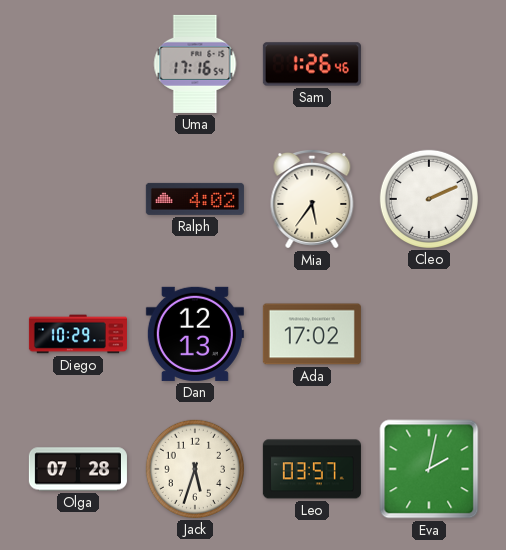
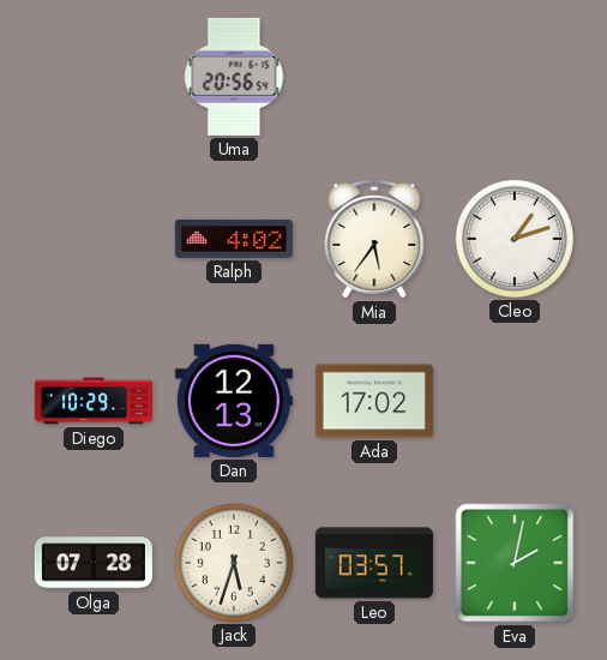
Uma: 17:16 -> 20:56
Sam: 1:26 -> none
Cleo: 2:11 -> 1:12
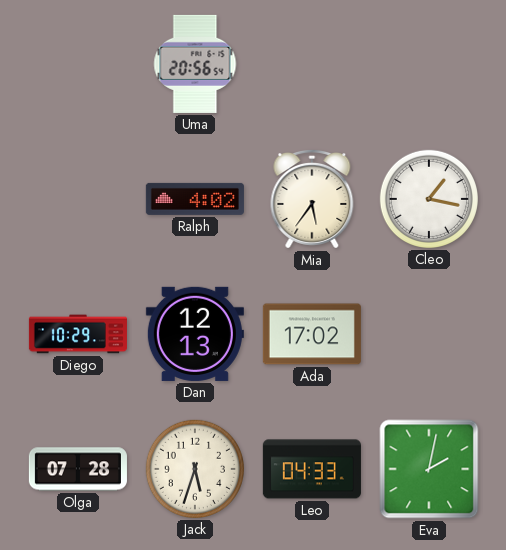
Cleo: 1:12 -> 1:17
Leo: 03:57 -> 04:33
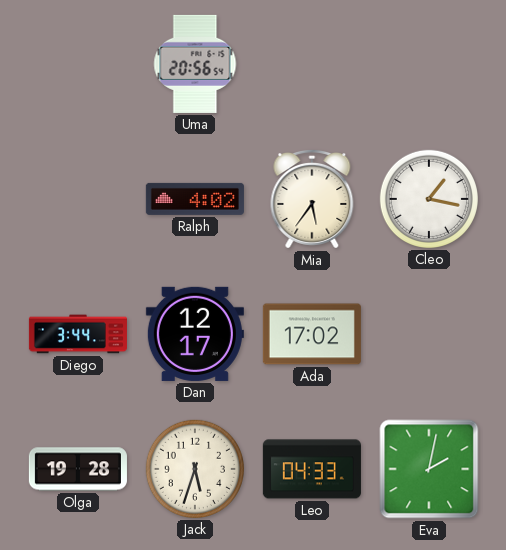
Diego: 10:29 -> 3:44
Dan: 12:13 -> 12:17
Olga: 07:28 -> 19:28
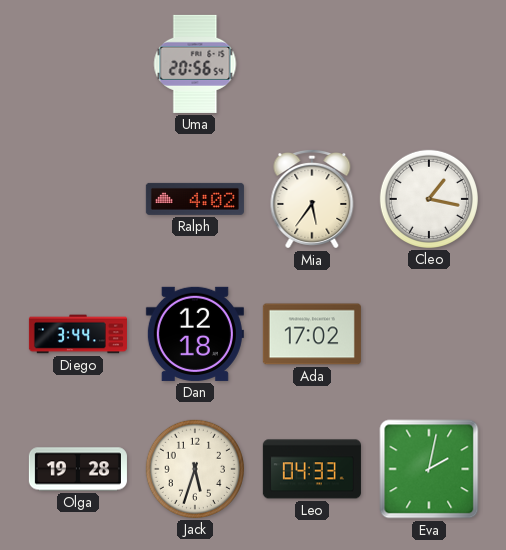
Dan: 12:17 -> 12:18
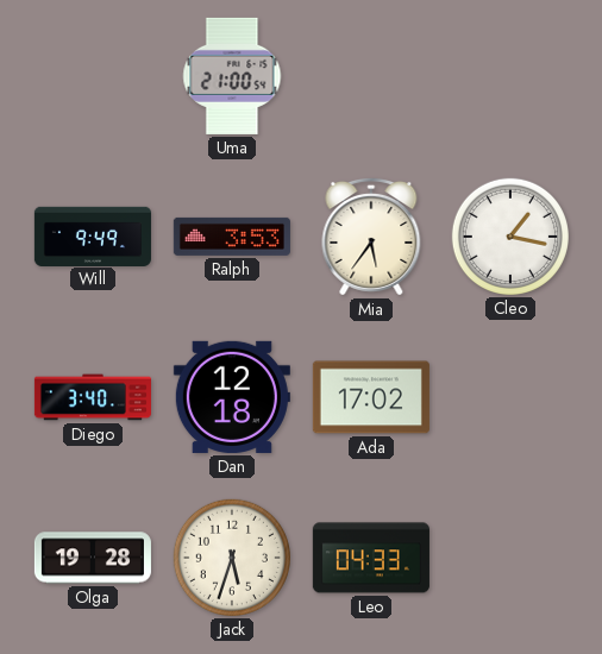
Uma: 20:56 -> 21:00
Will: none -> 9:49
Ralph: 4:02 -> 3:53
Diego: 3:44 -> 3:40
Eva: 2:02 -> none
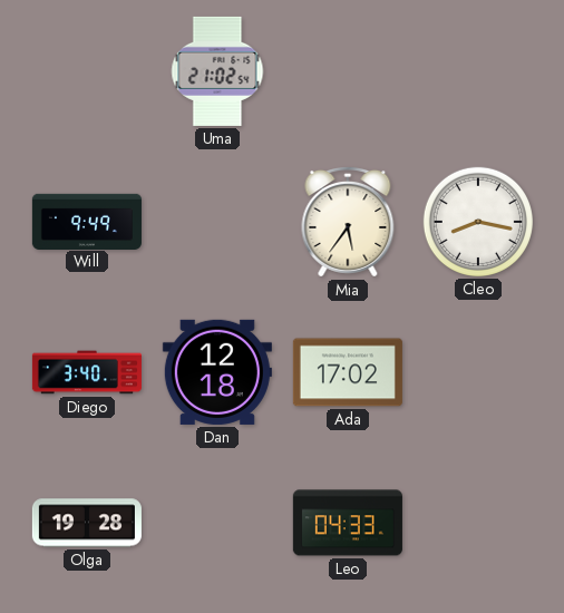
Uma: 21:00 -> 21:02
Ralph: 3:53 -> none
Cleo: 1:17 -> 8:17
Jack: 5:33 -> none
